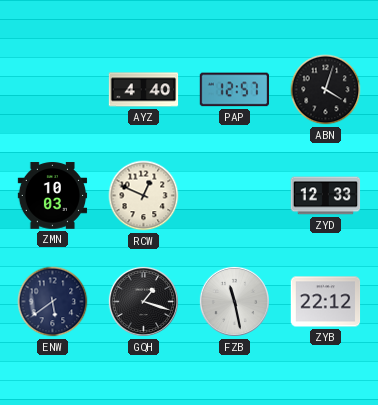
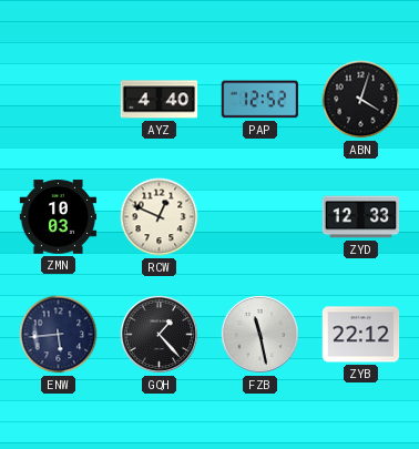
PAP: 12:57 -> 12:52
ENW: 5:39 -> 5:44
GQH: 1:18 -> 1:23
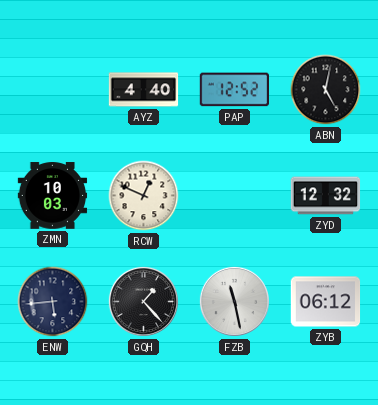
ABN: 4:03 -> 5:02
ZYD: 12:33 -> 12:32
ZYB: 22:12 -> 06:12
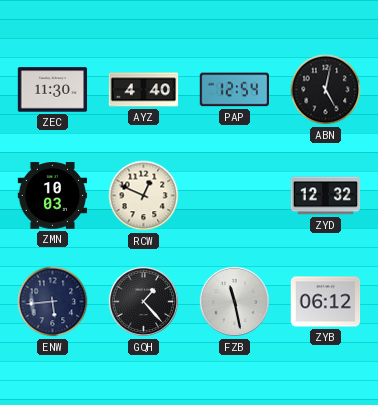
ZEC: none -> 11:30
PAP: 12:52 -> 12:54
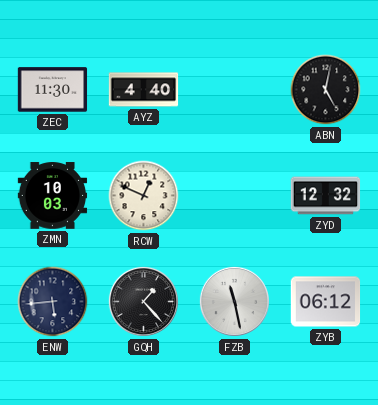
PAP: 12:54 -> none
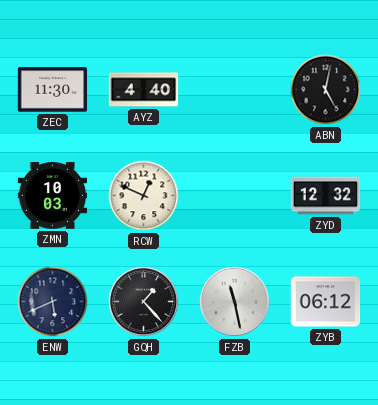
ENW: 5:44 -> 5:41
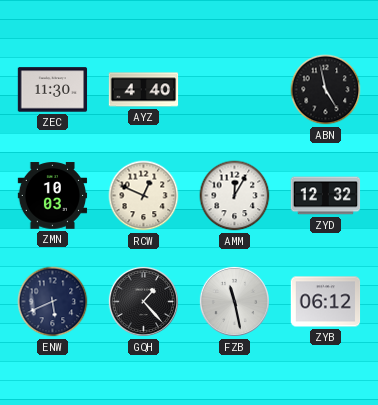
ABN: 5:02 -> 4:58
AMM: none -> 12:05
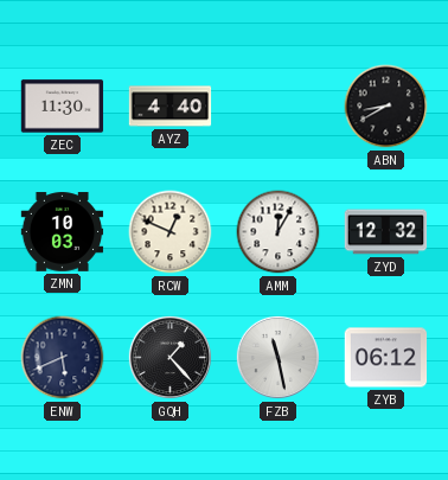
ABN: 4:58 -> 8:40
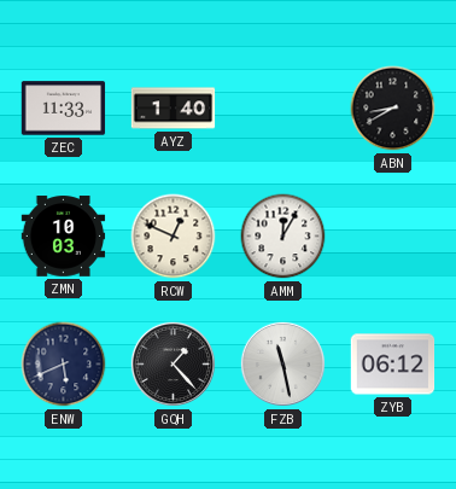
ZEC: 11:30 -> 11:33
AYZ: 4:40 -> 1:40
ZYD: 12:32 -> none
